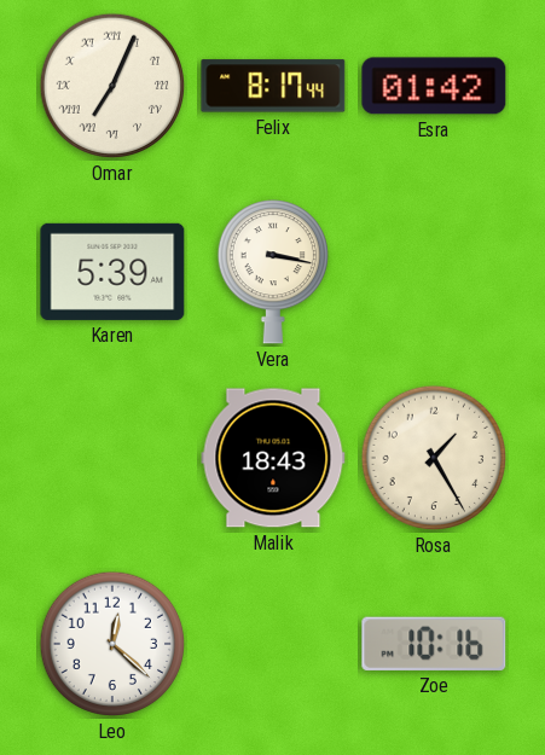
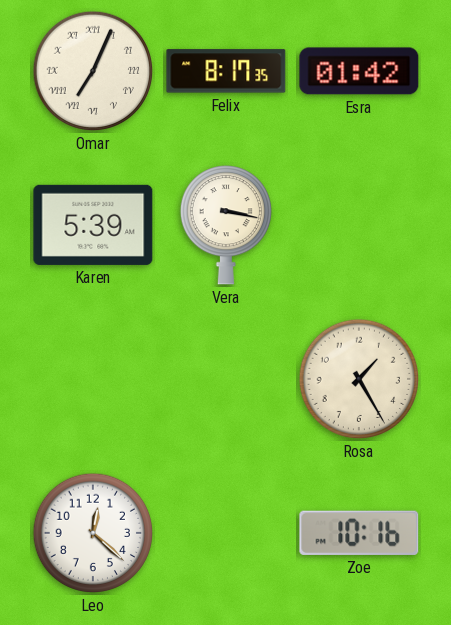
Felix: 8:17:44 -> 8:17:35
Malik: 18:43 -> none
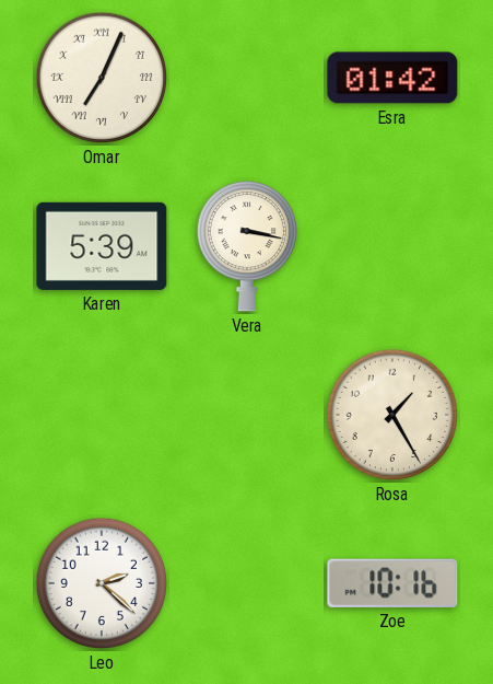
Felix: 8:17 -> none
Leo: 12:22 -> 2:22
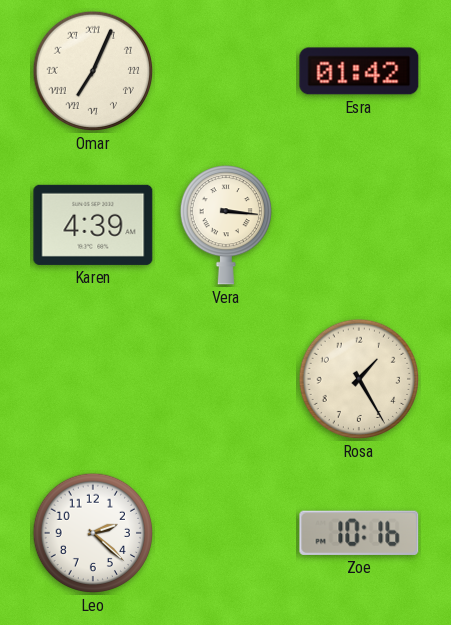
Karen: 5:39 -> 4:39
Vera: 3:17 -> 3:16
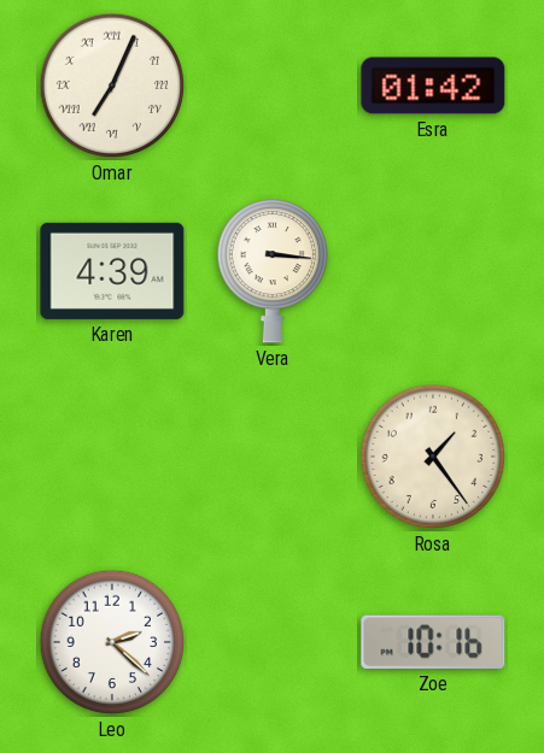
Rosa: 1:25 -> 1:24
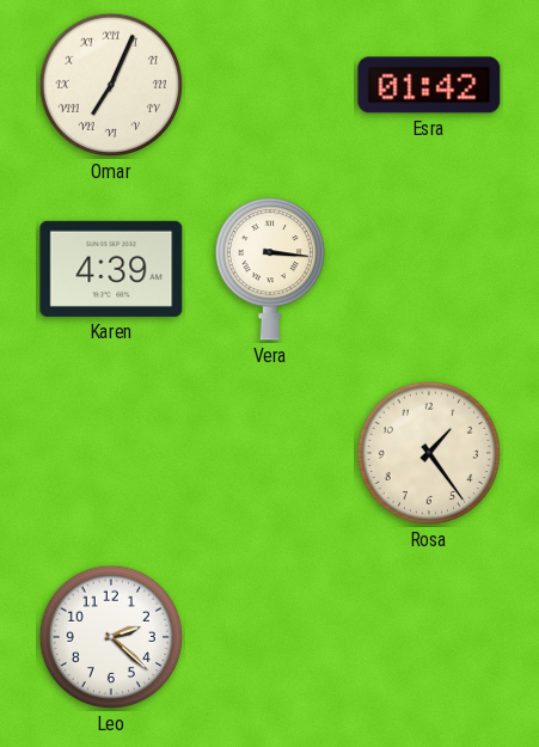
Zoe: 10:16 -> none
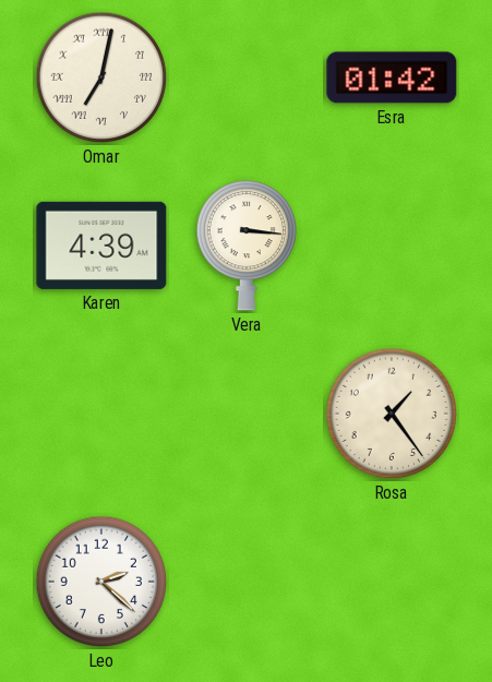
Omar: 7:04 -> 7:02
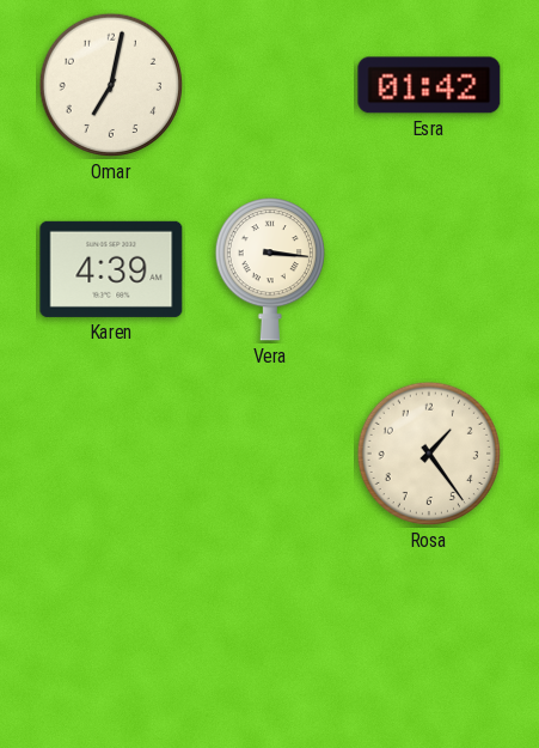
Omar numerals: Roman -> Arabic
Leo: 2:22 -> none
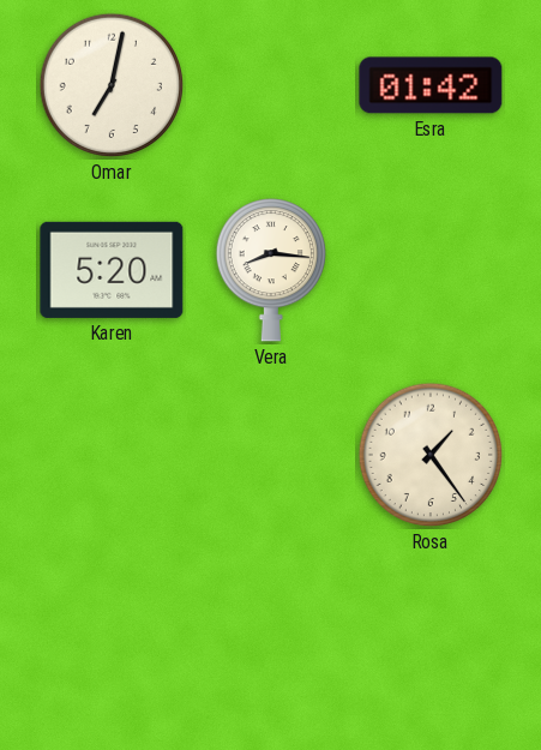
Karen: 4:39 -> 5:20
Vera: 3:16 -> 8:16
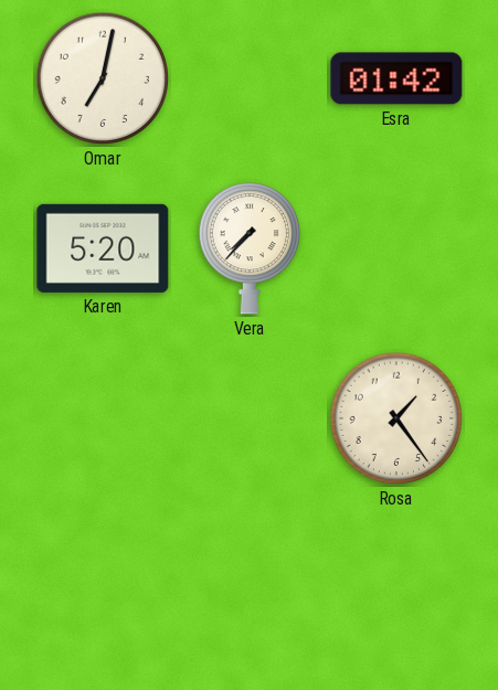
Vera: 8:16 -> 7:37
